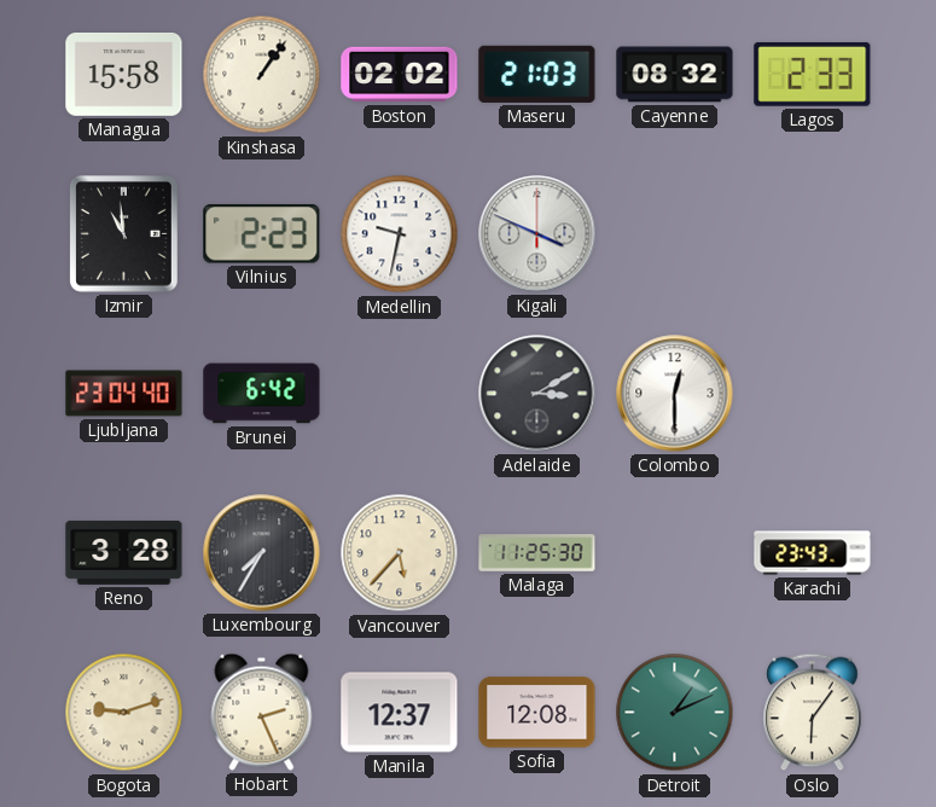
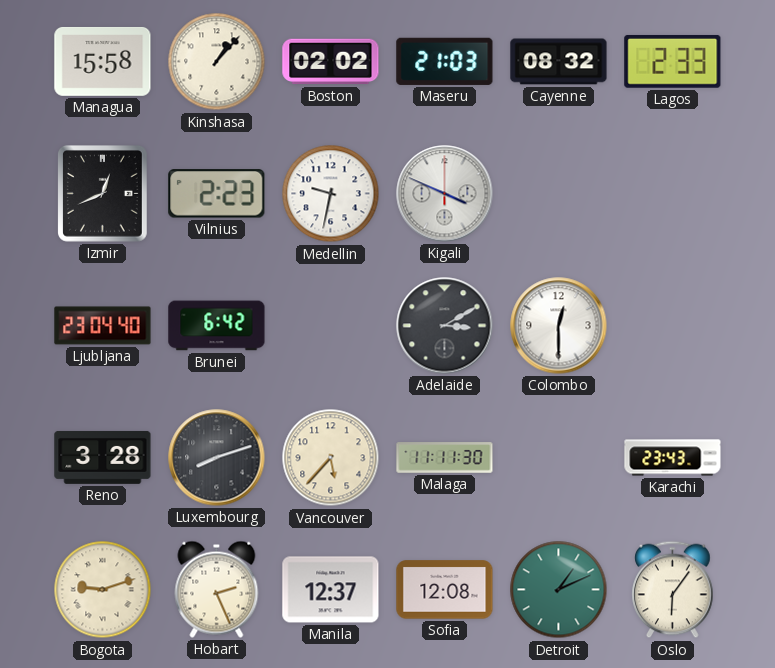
Kinshasa: 1:06 -> 1:07
Izmir: 10:59 -> 12:41
Luxembourg: 7:35 -> 8:12
Malaga: 11:25 -> 11:11
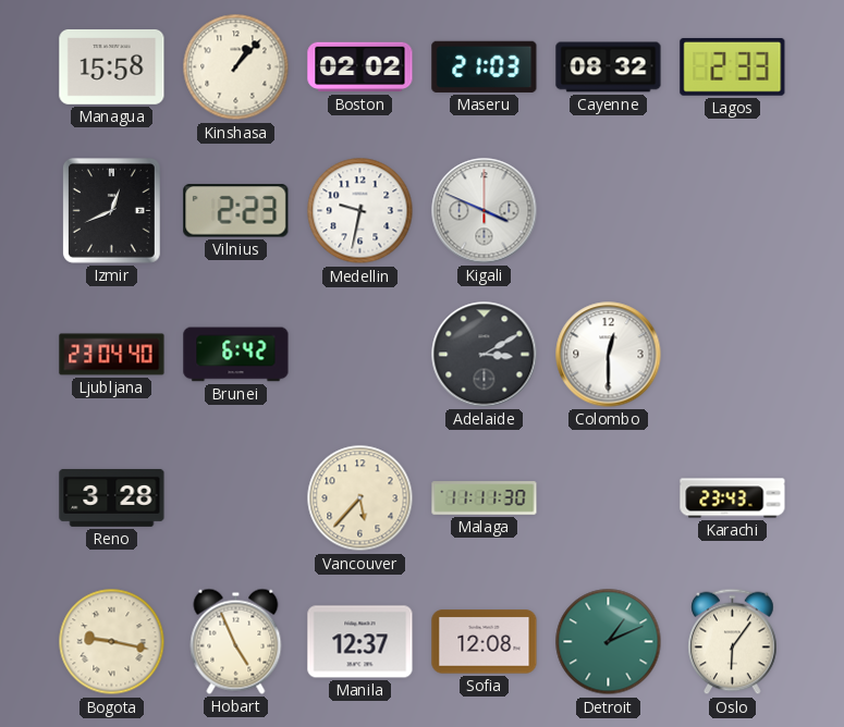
Luxembourg: 8:12 -> none
Bogota: 9:12 -> 9:17
Hobart: 2:26 -> 4:56
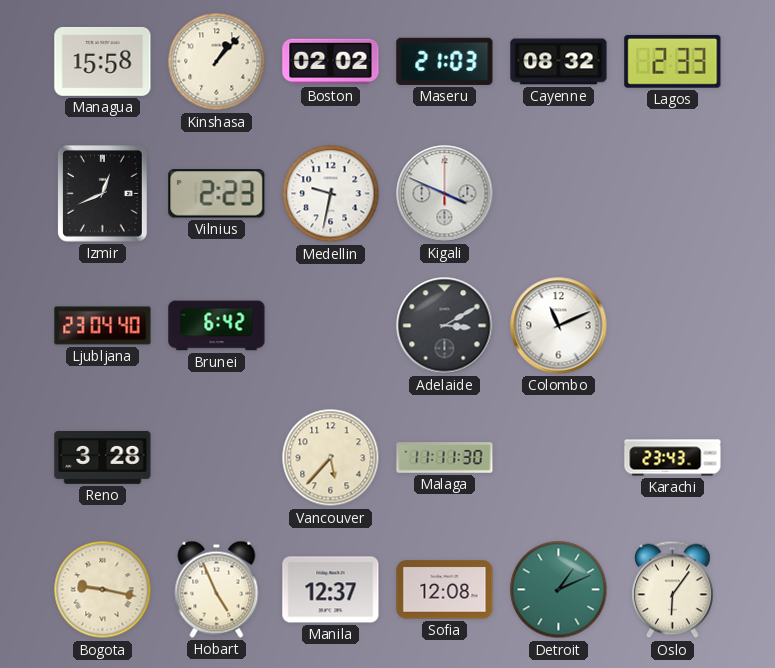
Colombo: 12:30 -> 11:11
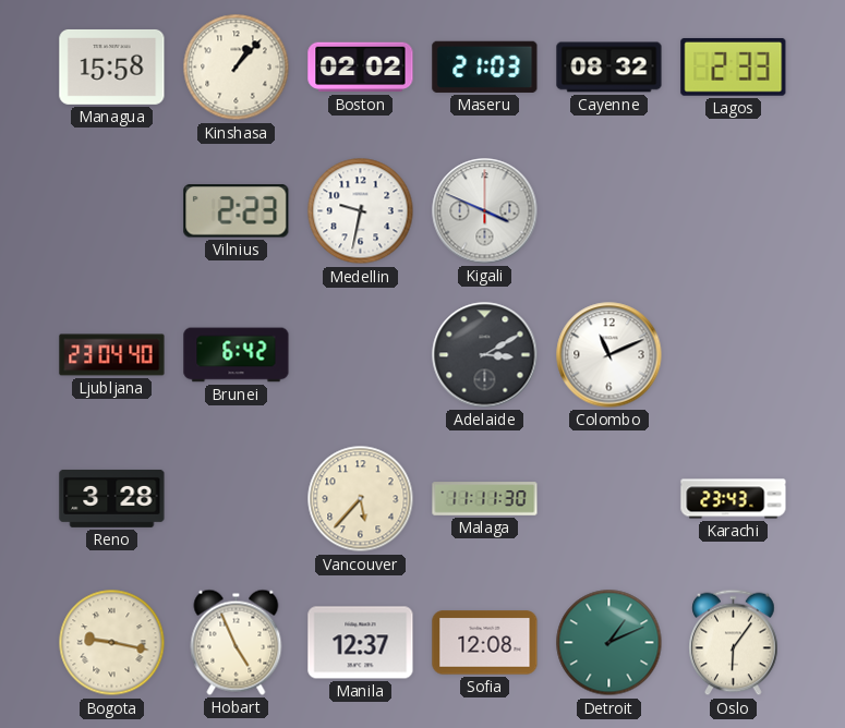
Izmir: 12:41 -> none
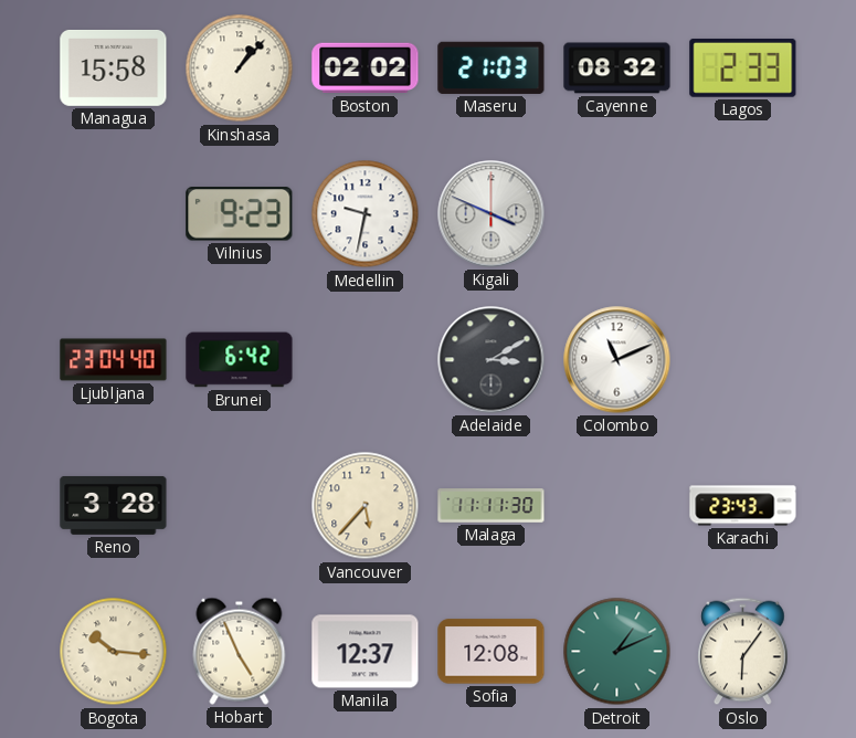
Vilnius: 2:23 -> 9:23
Bogota: 9:17 -> 10:16
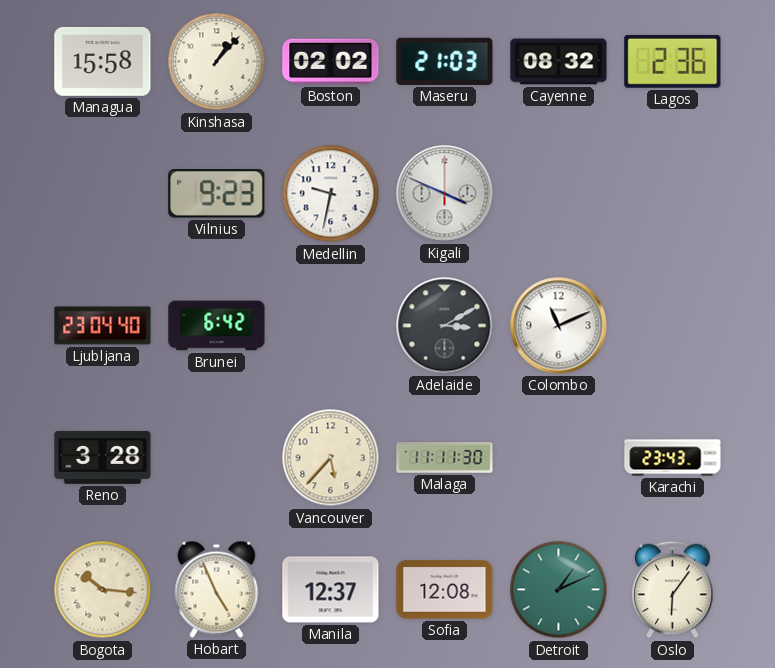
Lagos: 2:33 -> 2:36
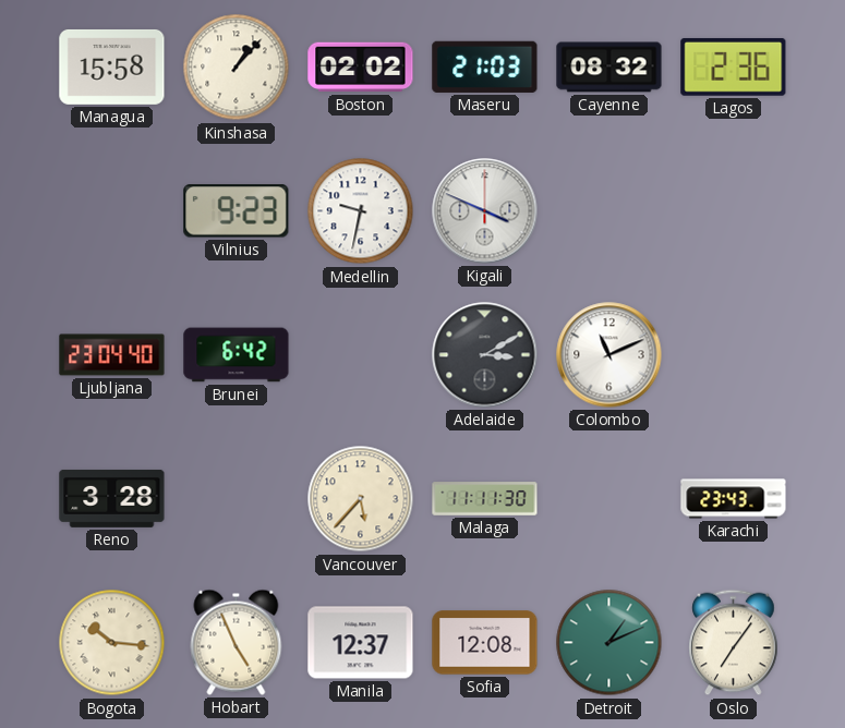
Oslo: 6:06 -> 7:06
